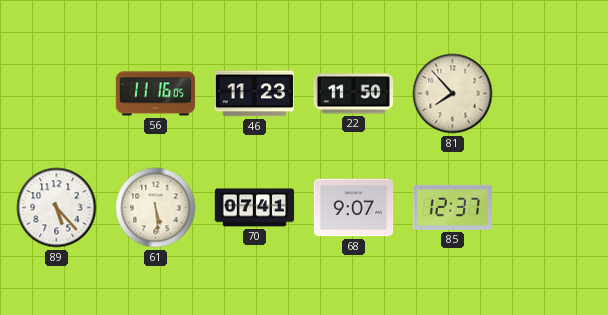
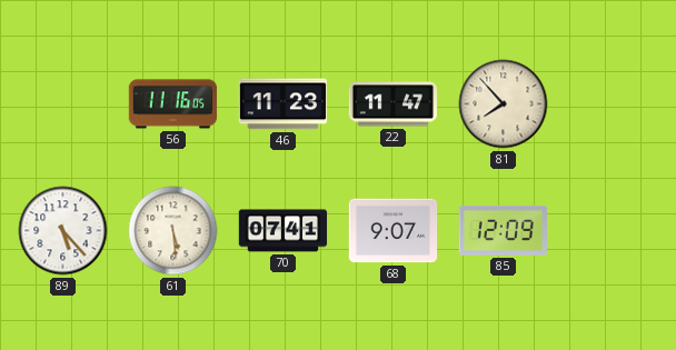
22: 11:50 -> 11:47
85: 12:37 -> 12:09
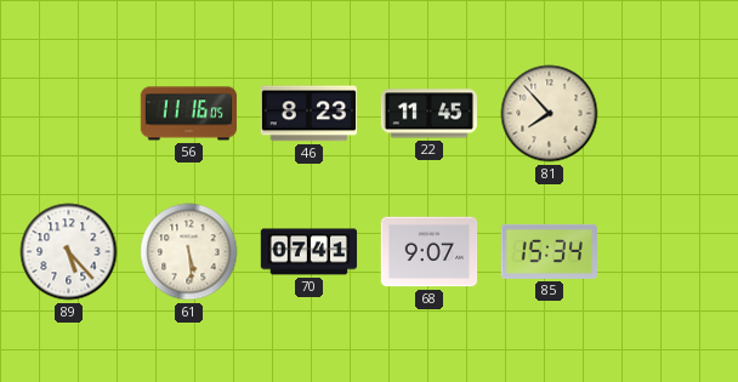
46: 11:23 -> 8:23
22: 11:47 -> 11:45
85: 12:09 -> 15:34
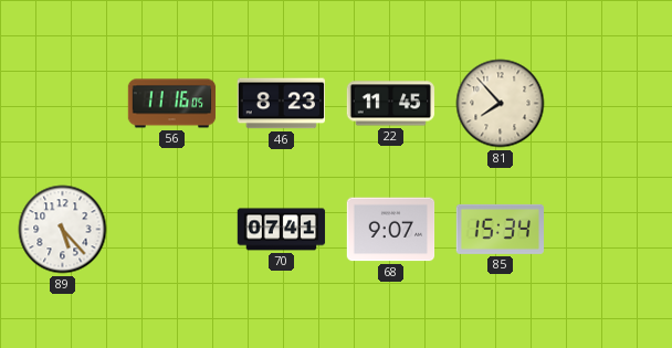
61: 5:29 -> none
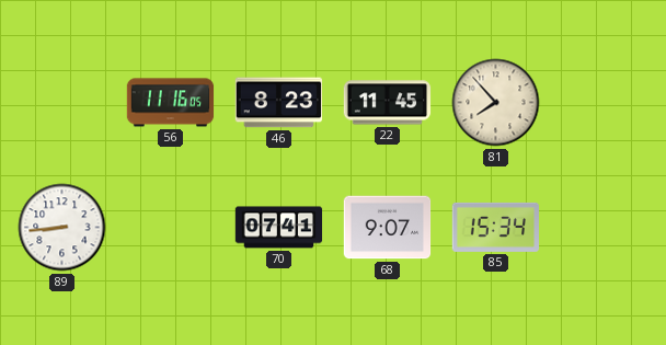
89: 5:23 -> 8:44
